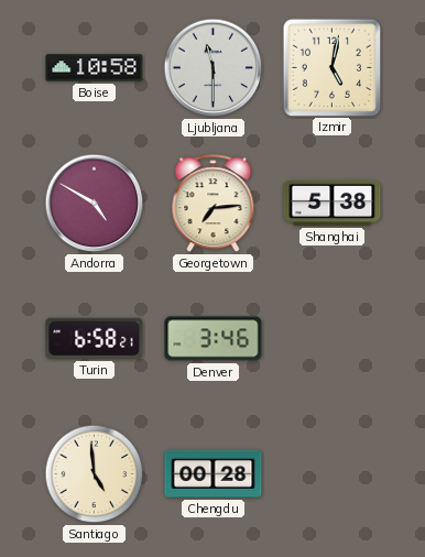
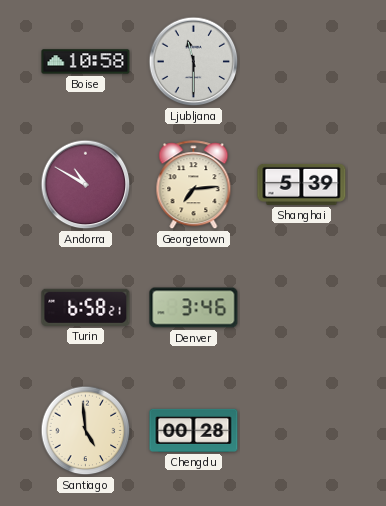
Izmir: 5:02 -> none
Andorra: 4:50 -> 10:50
Shanghai: 5:38 -> 5:39
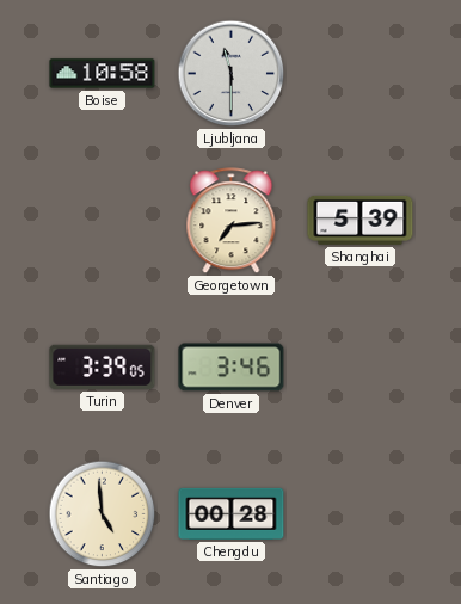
Andorra: 10:50 -> none
Turin: 6:58 -> 3:39
